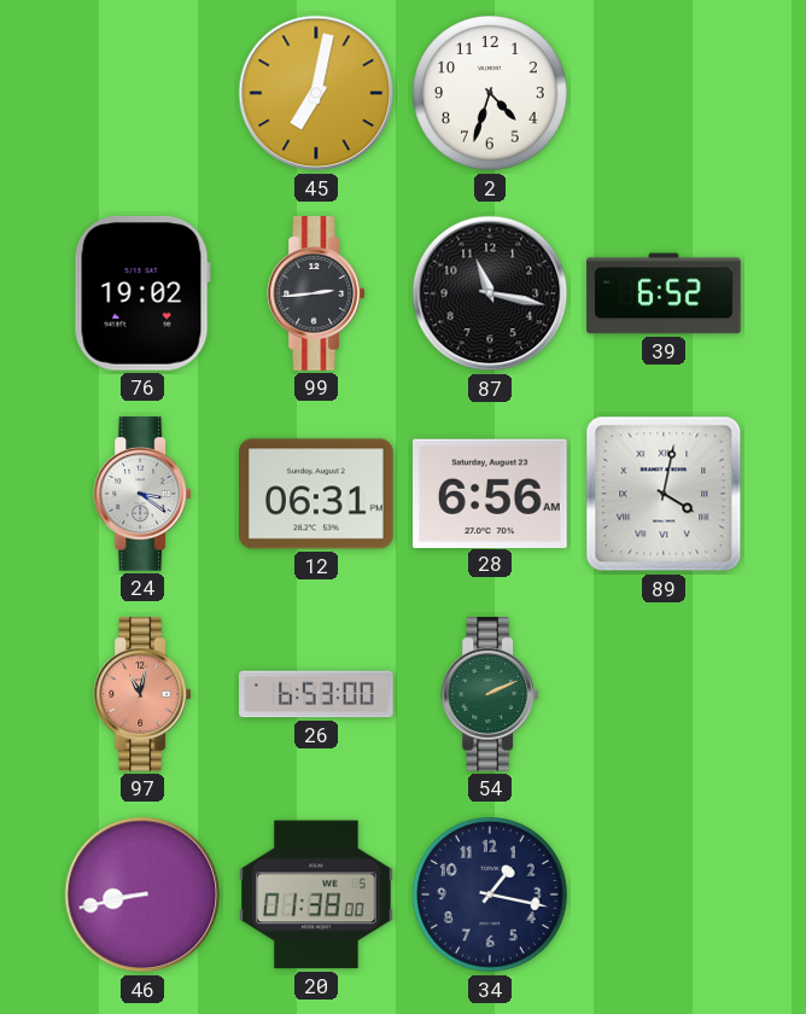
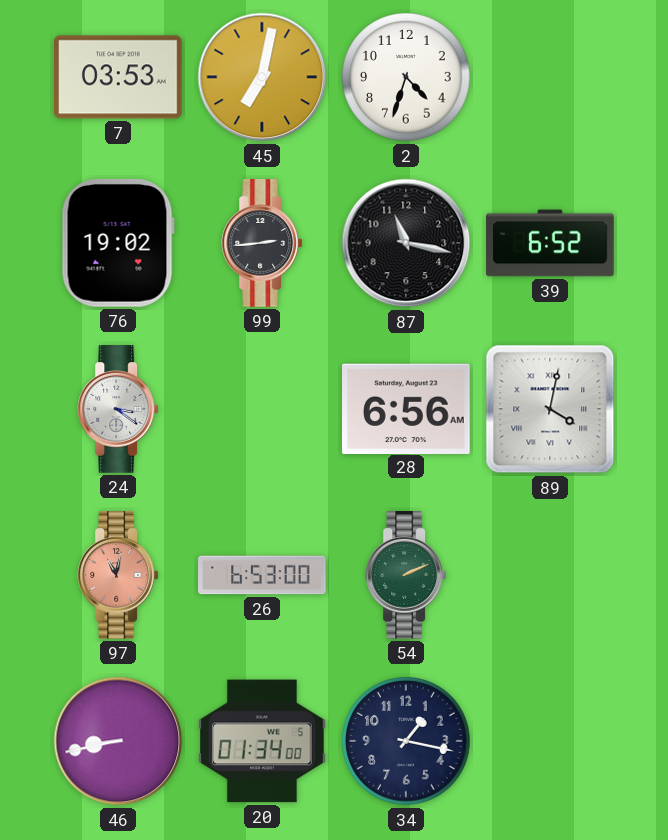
7: none -> 03:53
12: 06:31 -> none
20: 01:38 -> 01:34
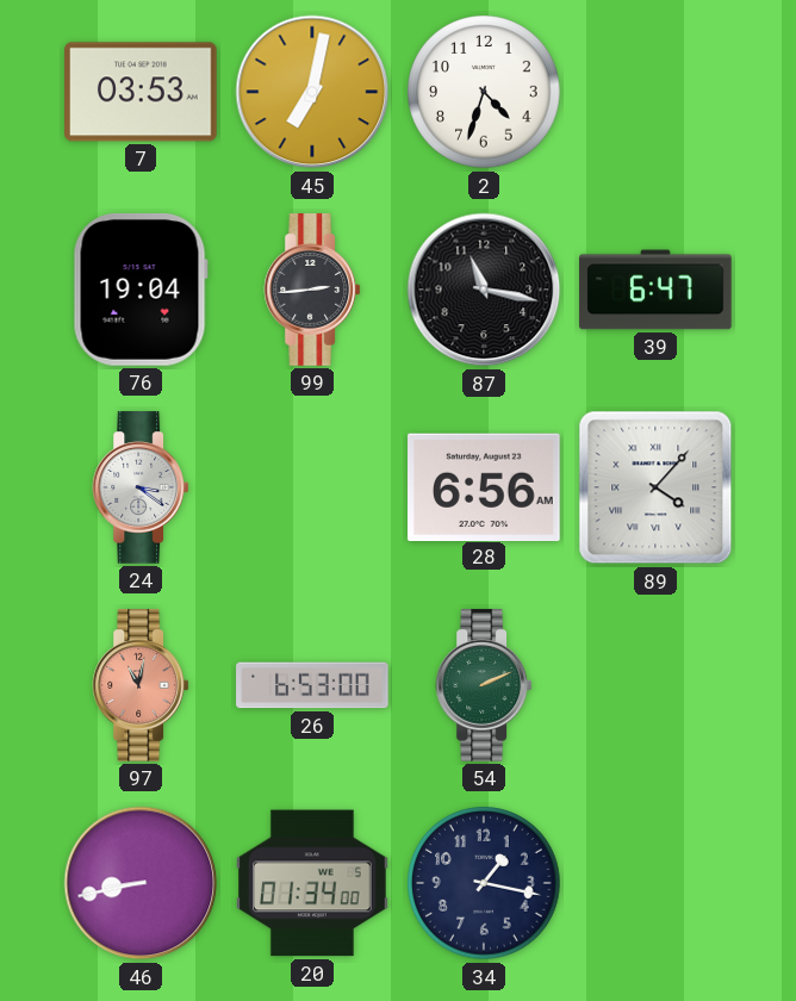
76: 19:02 -> 19:04
39: 6:52 -> 6:47
89: 4:02 -> 4:07
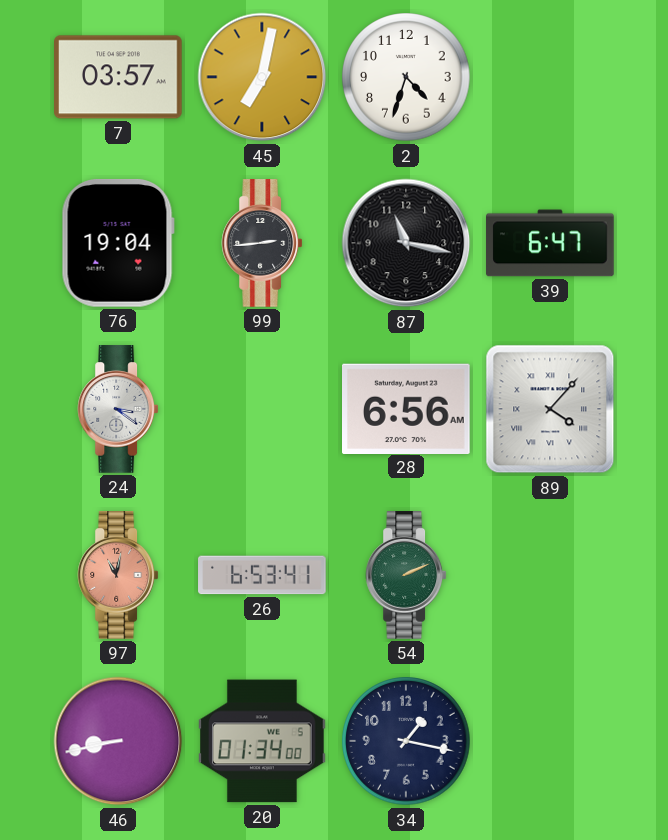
7: 03:53 -> 03:57
26: 6:53:00 -> 6:53:41
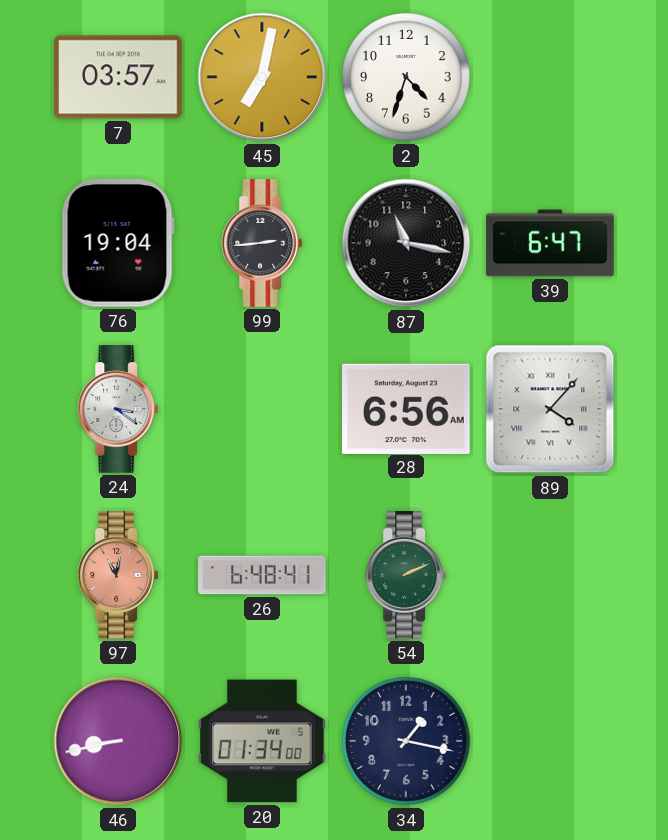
26: 6:53 -> 6:48
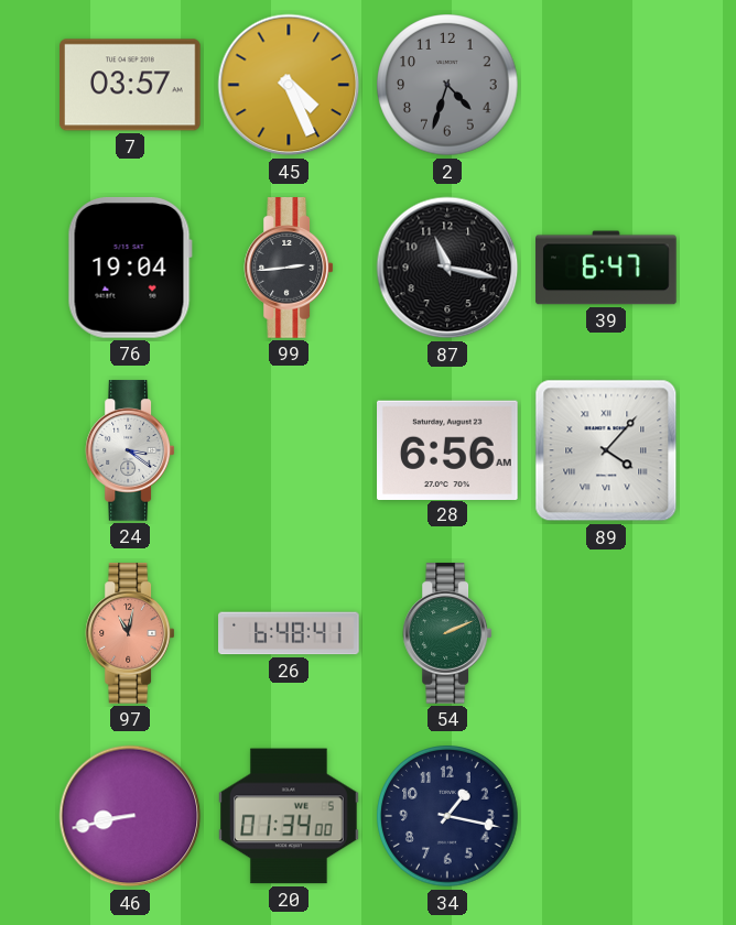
45: 7:02 -> 4:26
2 dial: white -> grey
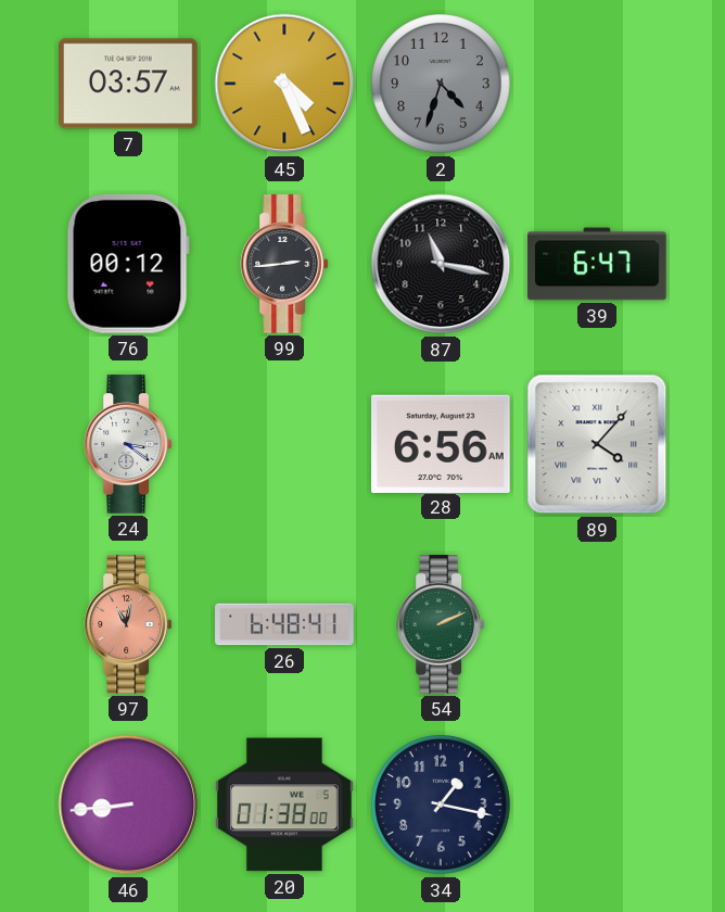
76: 19:04 -> 00:12
46: 8:43 -> 8:44
20: 01:34 -> 01:38
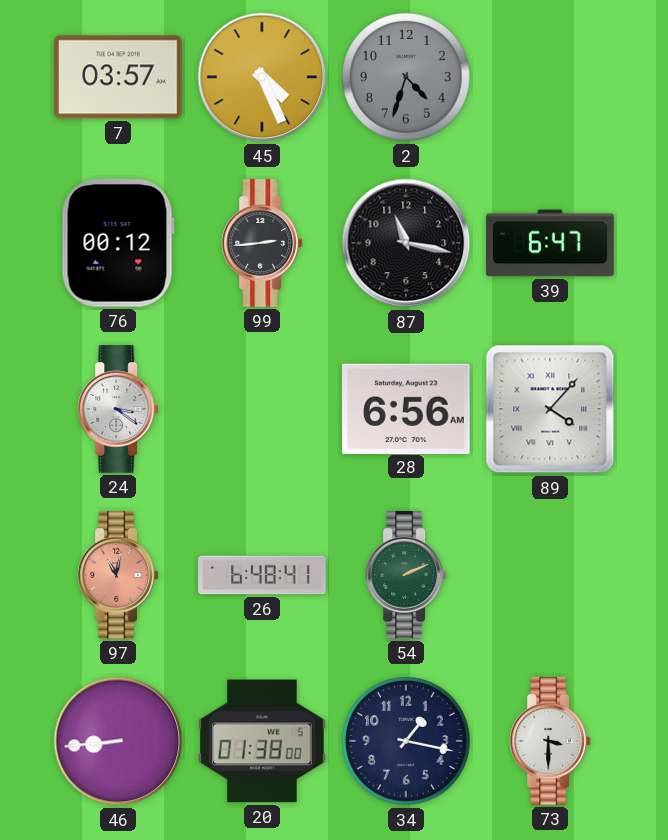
73: none -> 3:30
